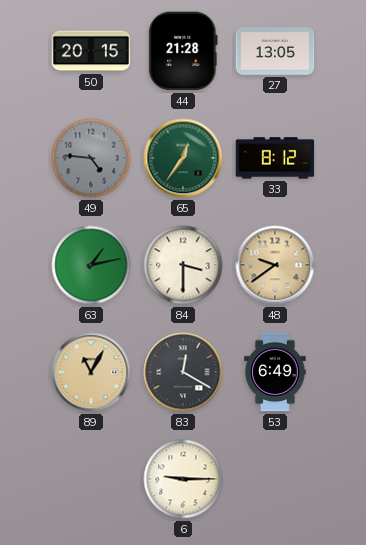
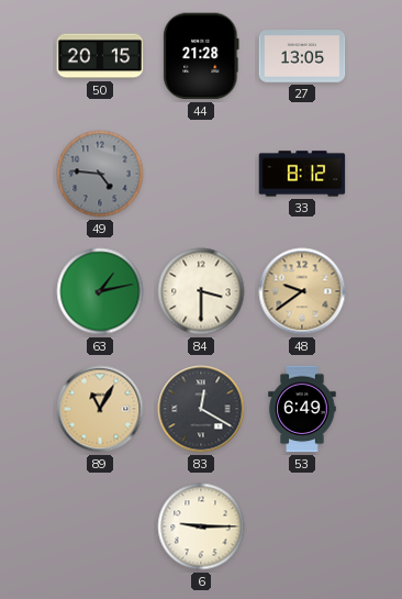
65: 12:36 -> none
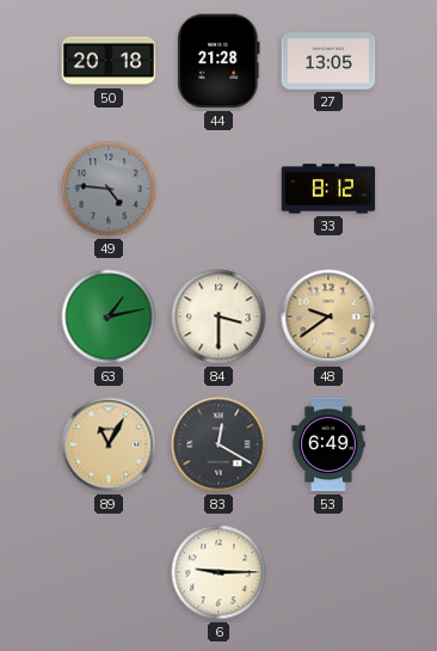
50: 20:15 -> 20:18
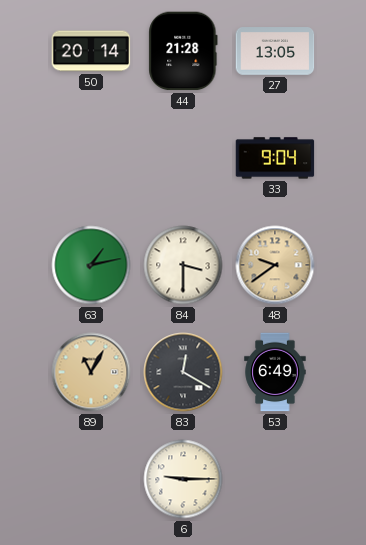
50: 20:18 -> 20:14
49: 4:46 -> none
33: 8:12 -> 9:04
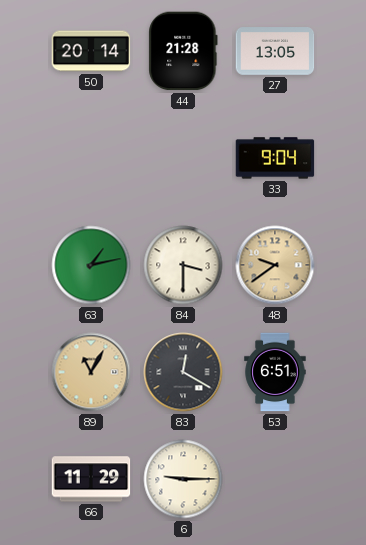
53: 6:49 -> 6:51
66: none -> 11:29
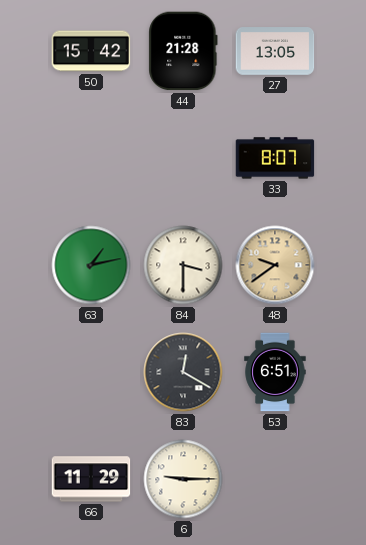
50: 20:14 -> 15:42
33: 9:04 -> 8:07
89: 11:05 -> none
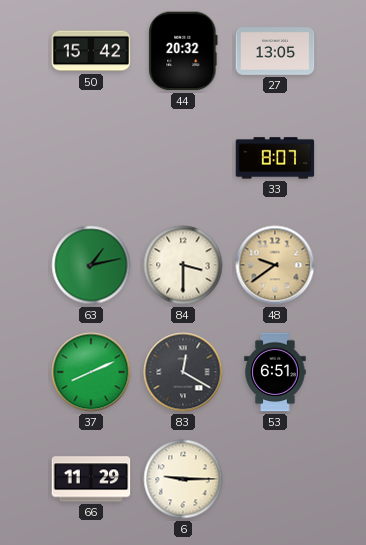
44: 21:28 -> 20:32
37: none -> 8:11
